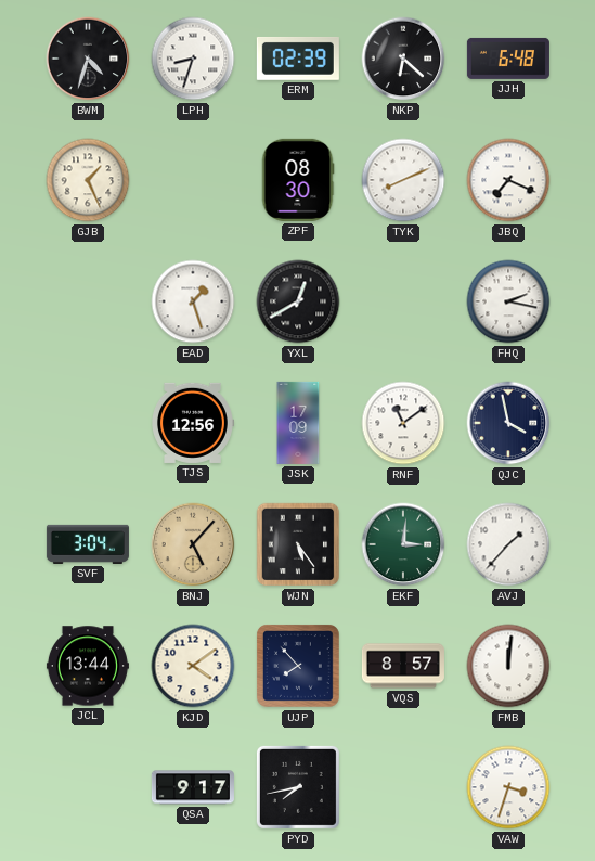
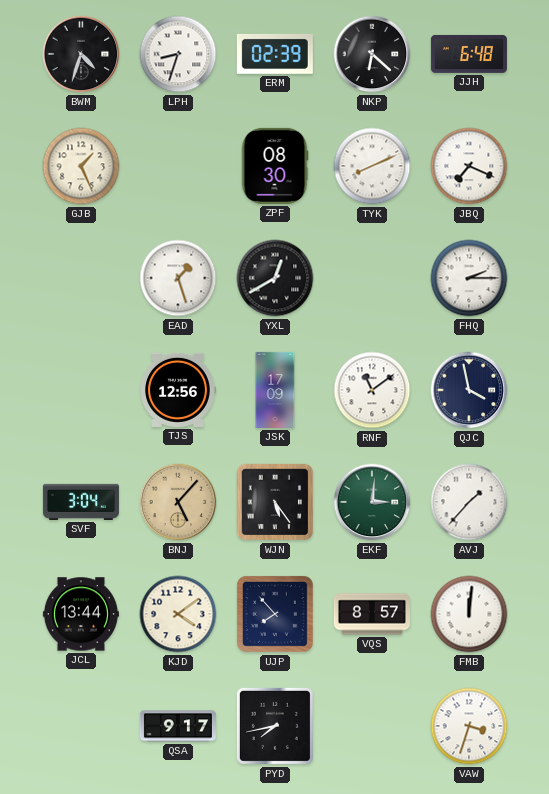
FHQ: 2:17 -> 2:15
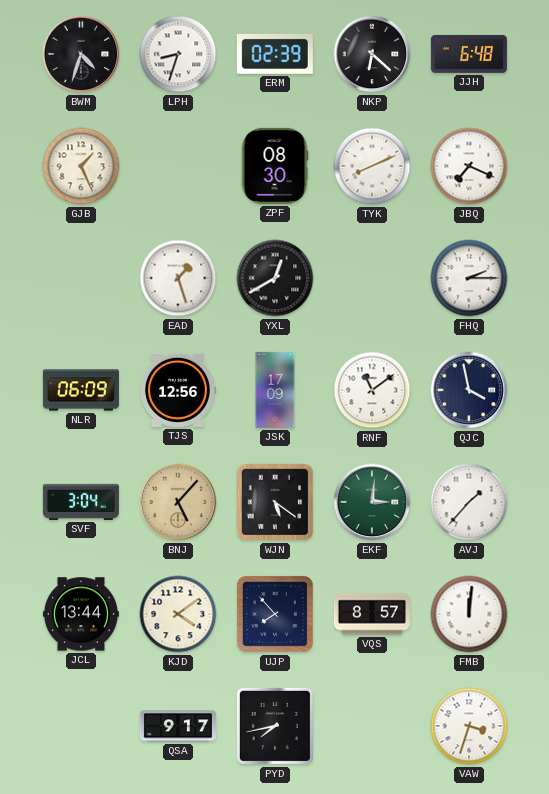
NLR: none -> 06:09
WJN: 5:24 -> 5:21
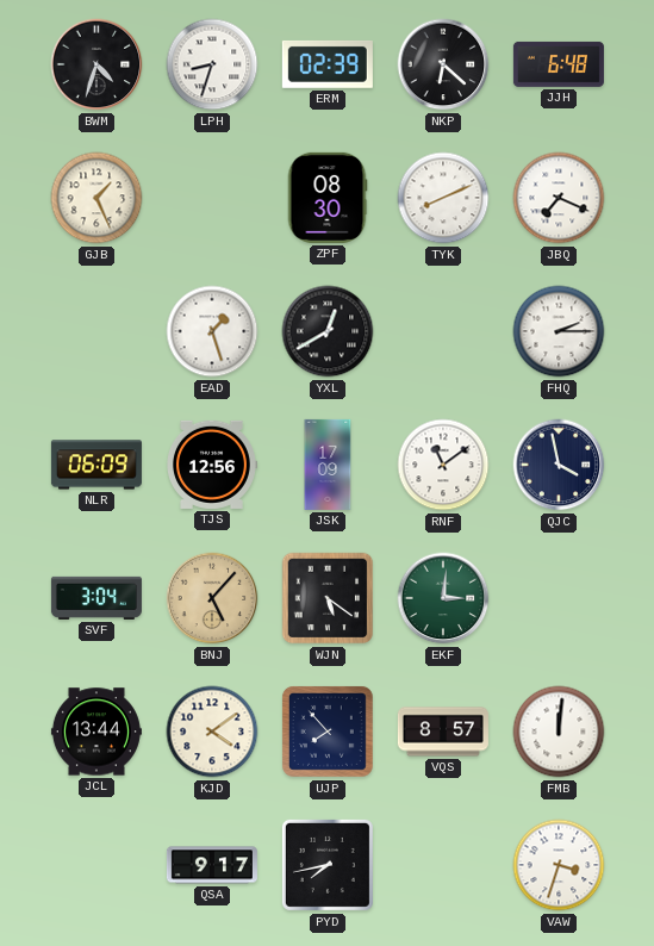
AVJ: 1:37 -> none
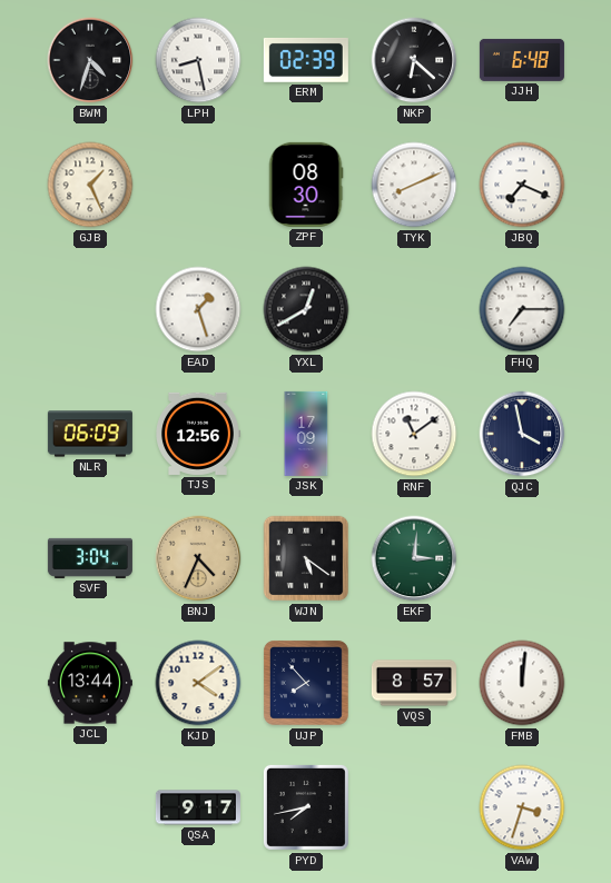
LPH: 8:33 -> 8:28
FHQ: 2:15 -> 7:15
BNJ: 5:07 -> 4:34
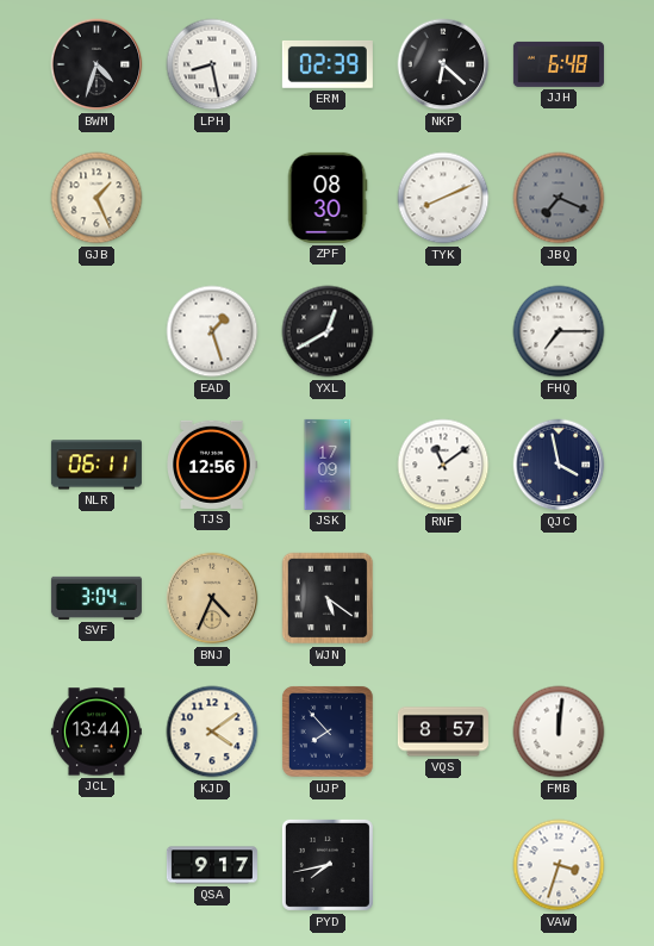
JBQ dial: white -> grey
NLR: 06:09 -> 06:11
EKF: 3:01 -> none
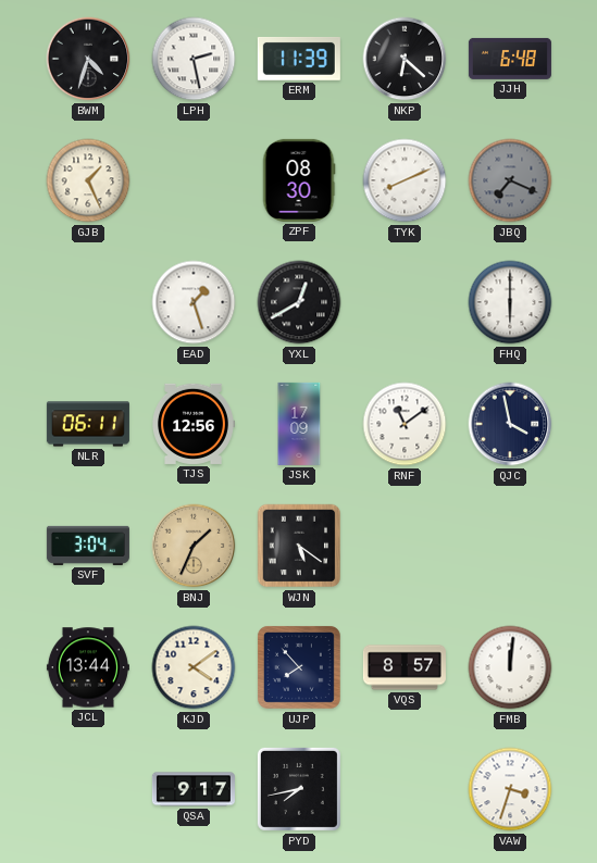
LPH: 8:28 -> 2:28
ERM: 02:39 -> 11:39
FHQ: 7:15 -> 6:00
BNJ: 4:34 -> 1:34
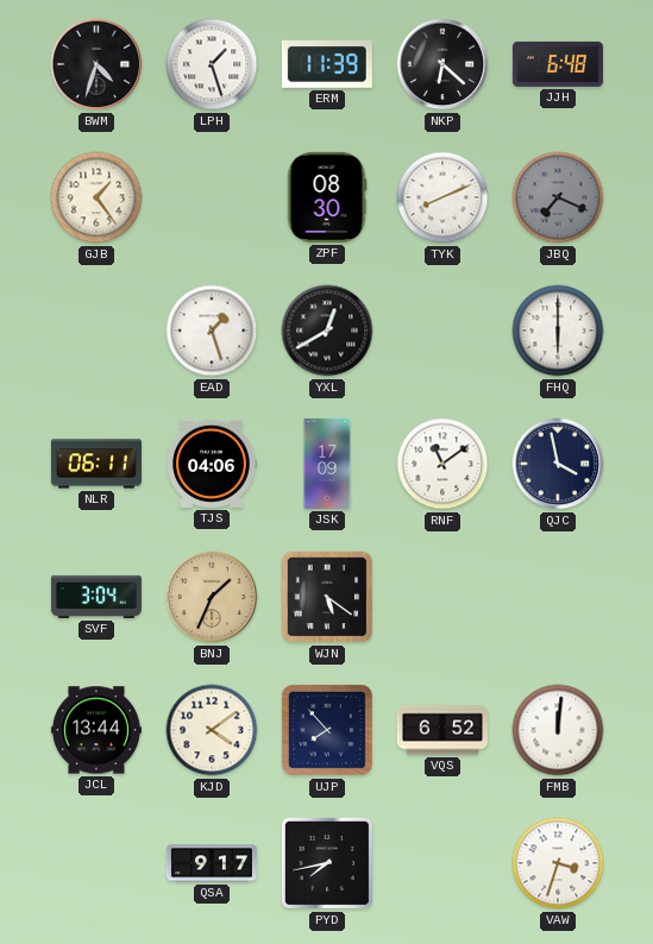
LPH: 2:28 -> 1:27
GJB: 1:26 -> 1:24
TJS: 12:56 -> 04:06
VQS: 8:57 -> 6:52
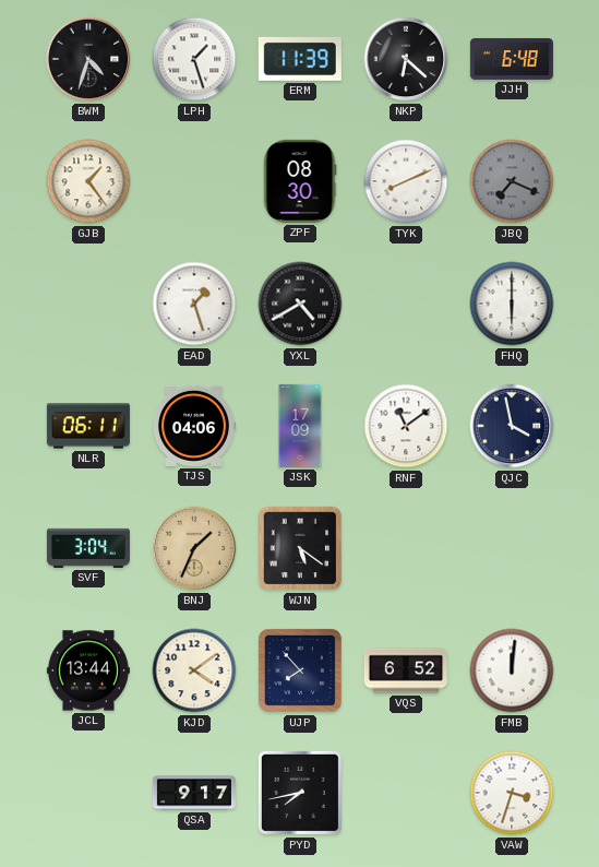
YXL: 12:40 -> 4:40
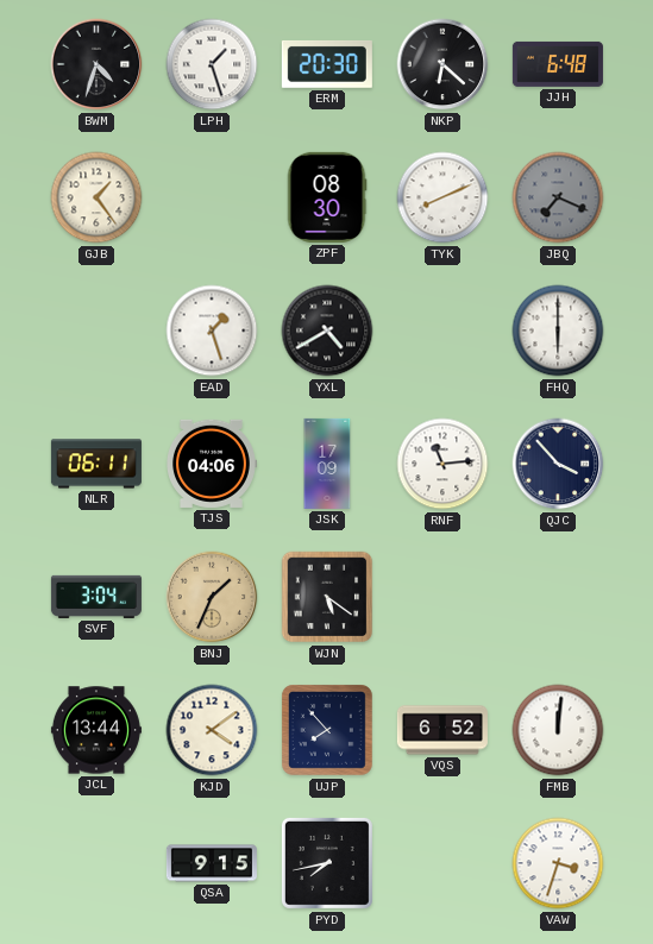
ERM: 11:39 -> 20:30
RNF: 11:09 -> 11:14
QJC: 3:58 -> 3:53
QSA: 9:17 -> 9:15
